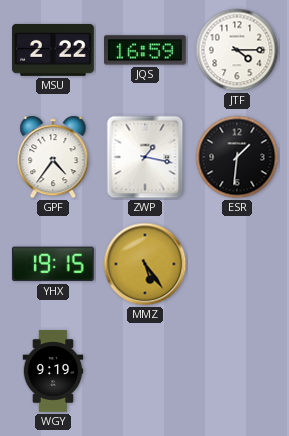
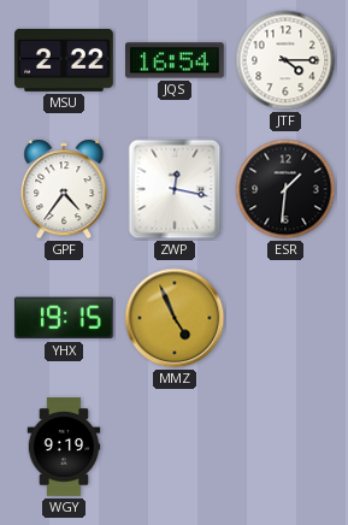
JQS: 16:59 -> 16:54
ZWP: 1:17 -> 12:17
MMZ: 5:24 -> 4:56
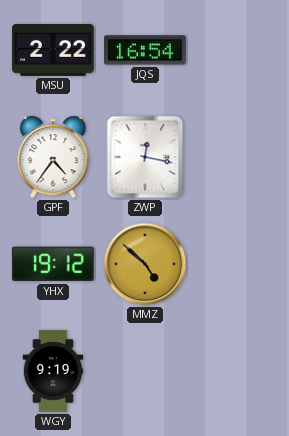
JTF: 4:15 -> none
ESR: 1:31 -> none
YHX: 19:15 -> 19:12
MMZ: 4:56 -> 4:52
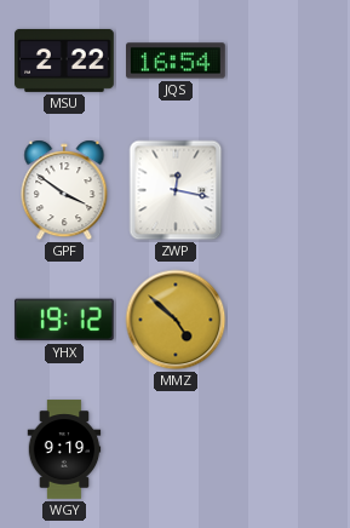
GPF: 4:36 -> 3:51
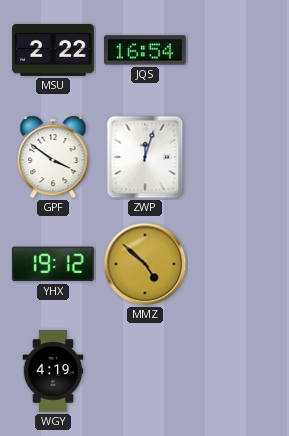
ZWP: 12:17 -> 12:03
WGY: 9:19 -> 4:19
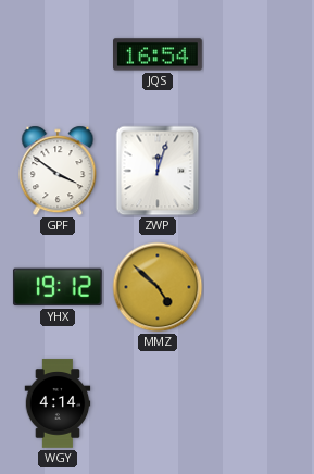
MSU: 2:22 -> none
WGY: 4:19 -> 4:14
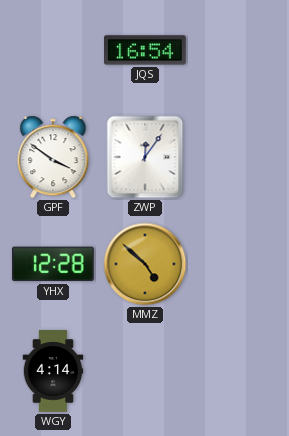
ZWP: 12:03 -> 12:06
YHX: 19:12 -> 12:28
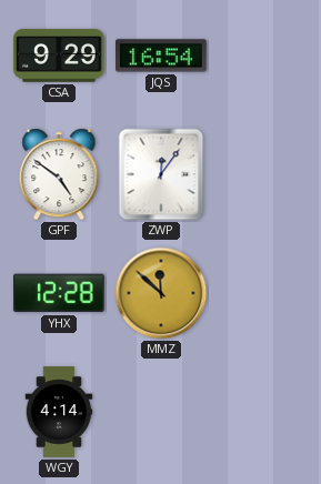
CSA: none -> 9:29
GPF: 3:51 -> 4:51
MMZ: 4:52 -> 11:52
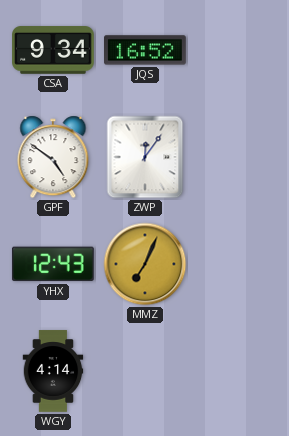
CSA: 9:29 -> 9:34
JQS: 16:54 -> 16:52
YHX: 12:28 -> 12:43
MMZ: 11:52 -> 7:04
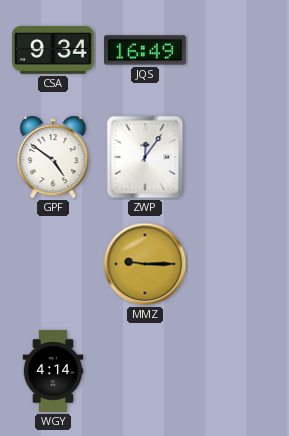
JQS: 16:52 -> 16:49
YHX: 12:43 -> none
MMZ: 7:04 -> 9:15
